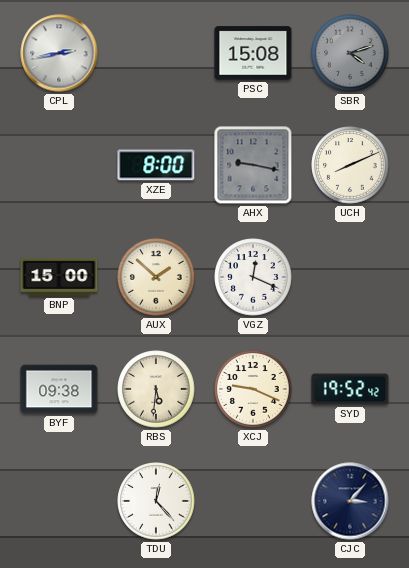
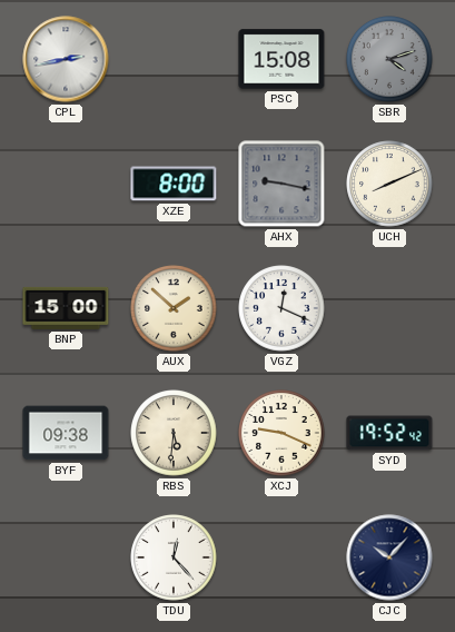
CJC: 3:07 -> 10:07
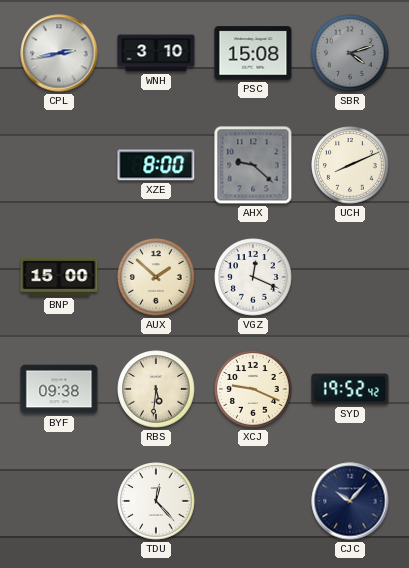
WNH: none -> 3:10
AHX: 9:17 -> 9:22
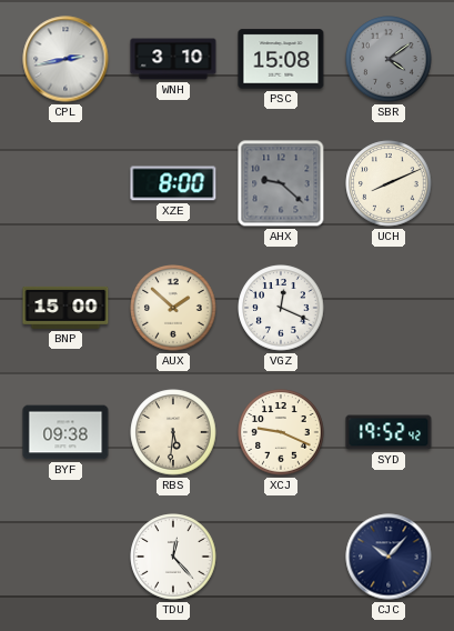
SBR: 4:12 -> 4:09
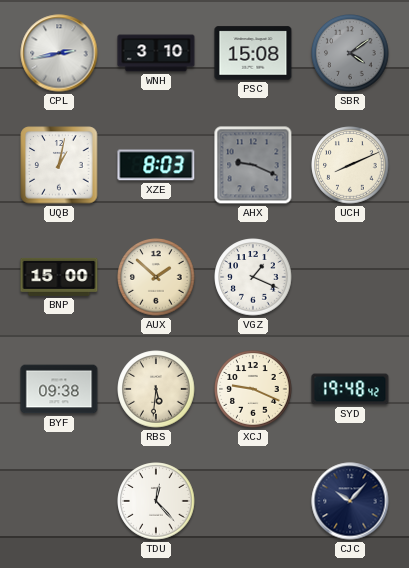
UQB: none -> 1:02
XZE: 8:00 -> 8:03
AHX: 9:22 -> 9:19
VGZ: 12:19 -> 1:19
SYD: 19:52 -> 19:48
